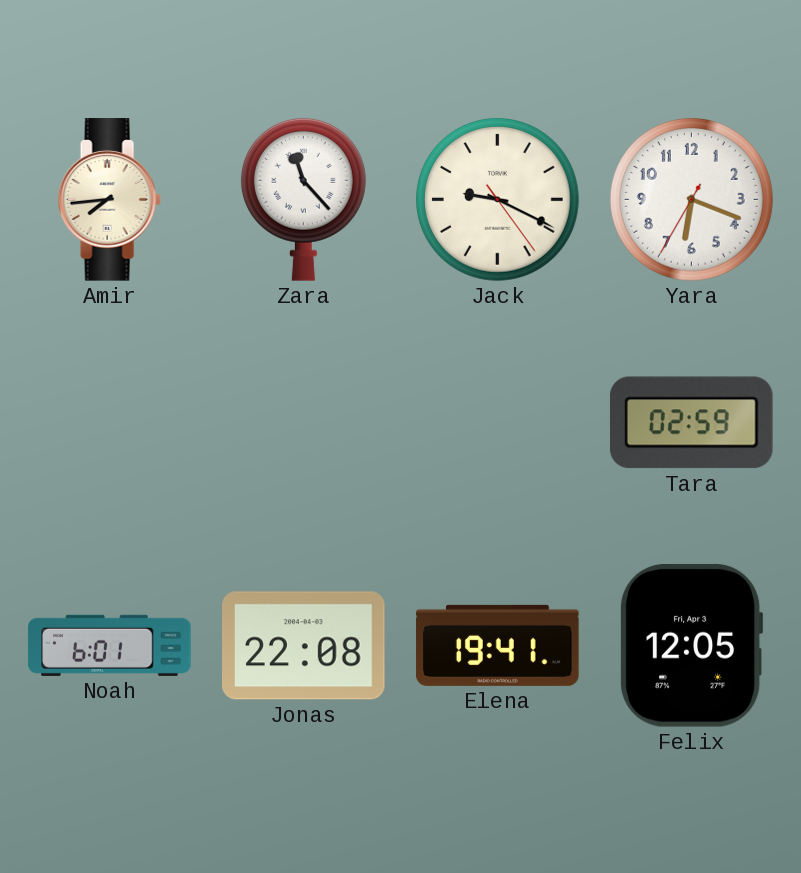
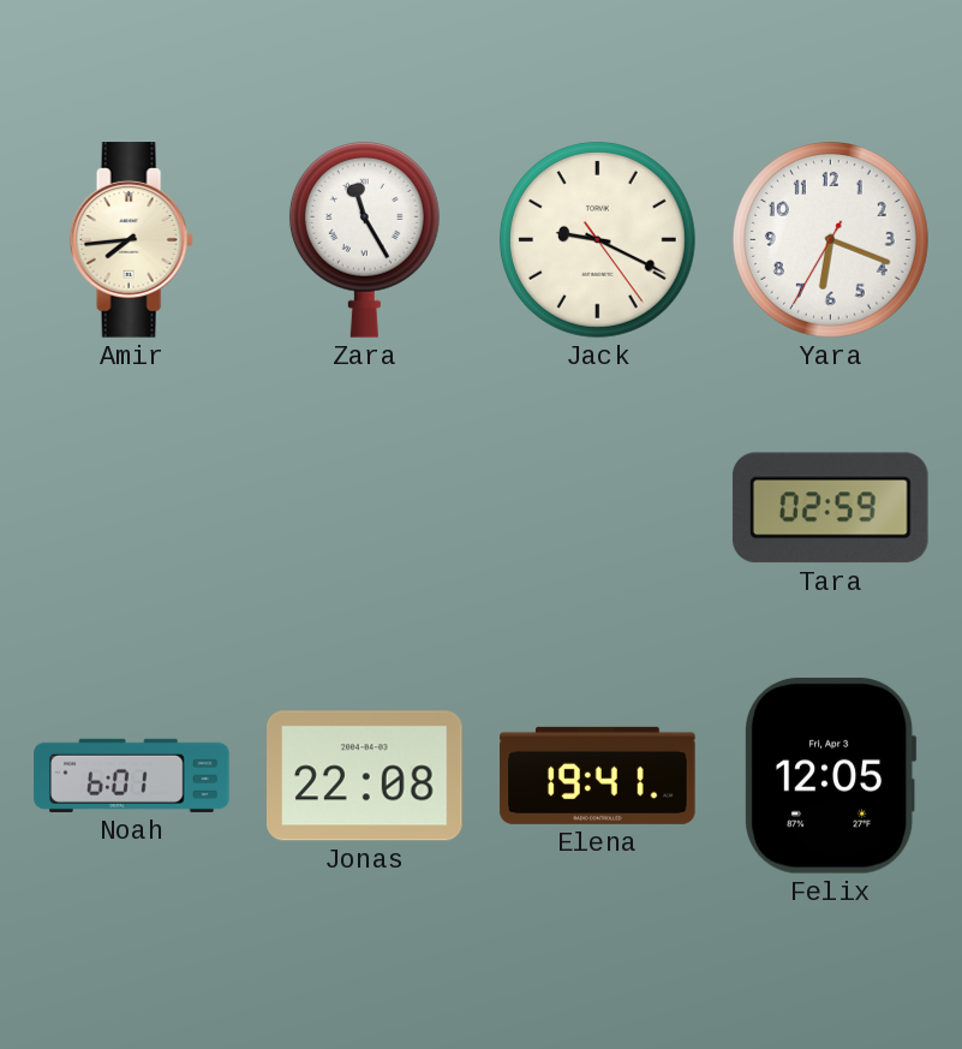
Zara: 11:23 -> 11:25
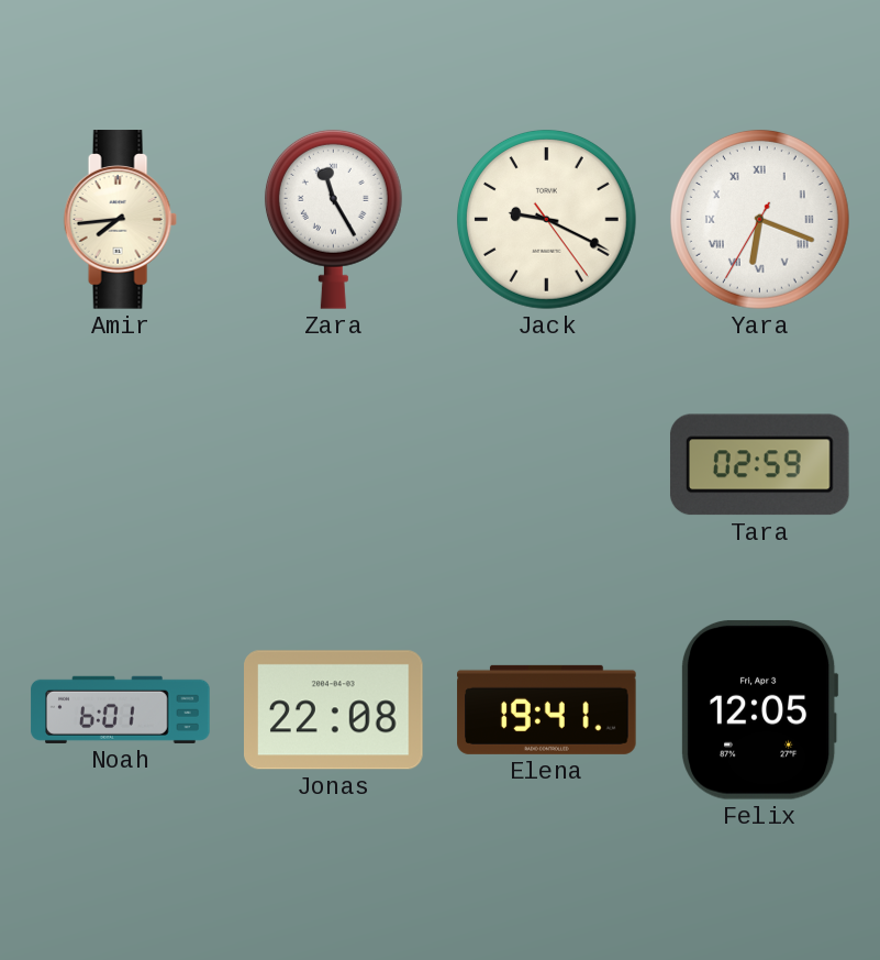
Yara numerals: Arabic -> Roman
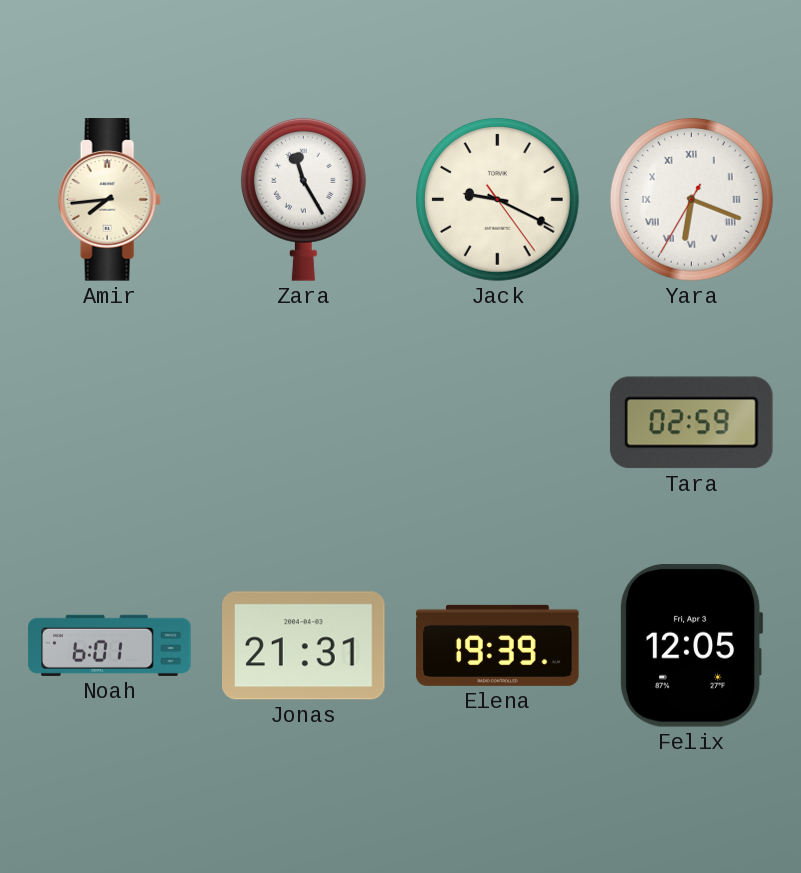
Jonas: 22:08 -> 21:31
Elena: 19:41 -> 19:39
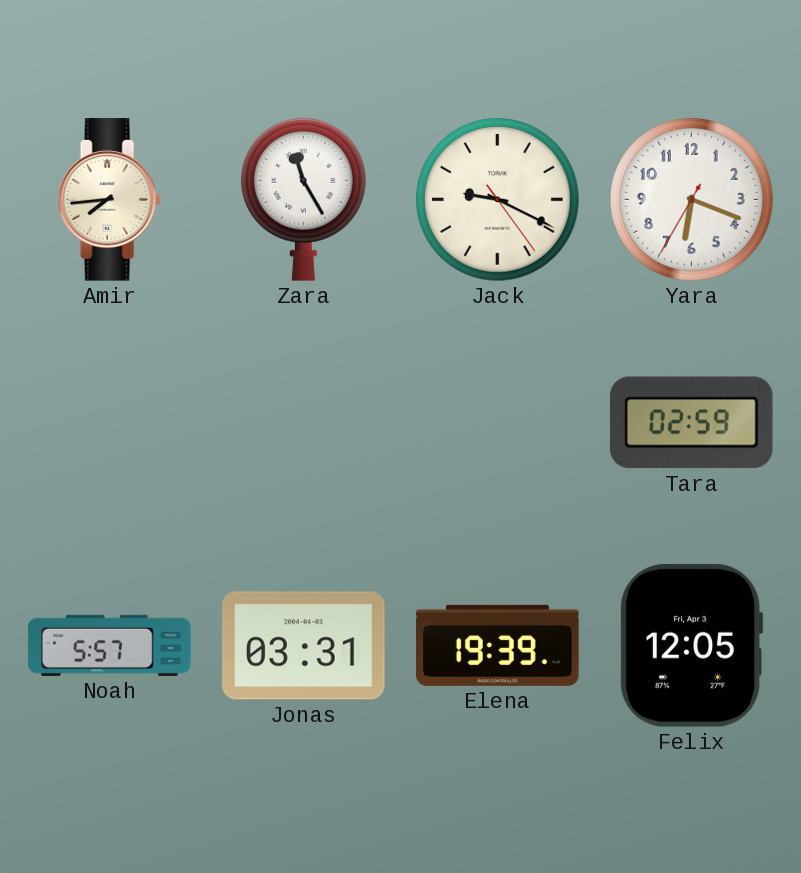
Yara numerals: Roman -> Arabic
Noah: 6:01 -> 5:57
Jonas: 21:31 -> 03:31
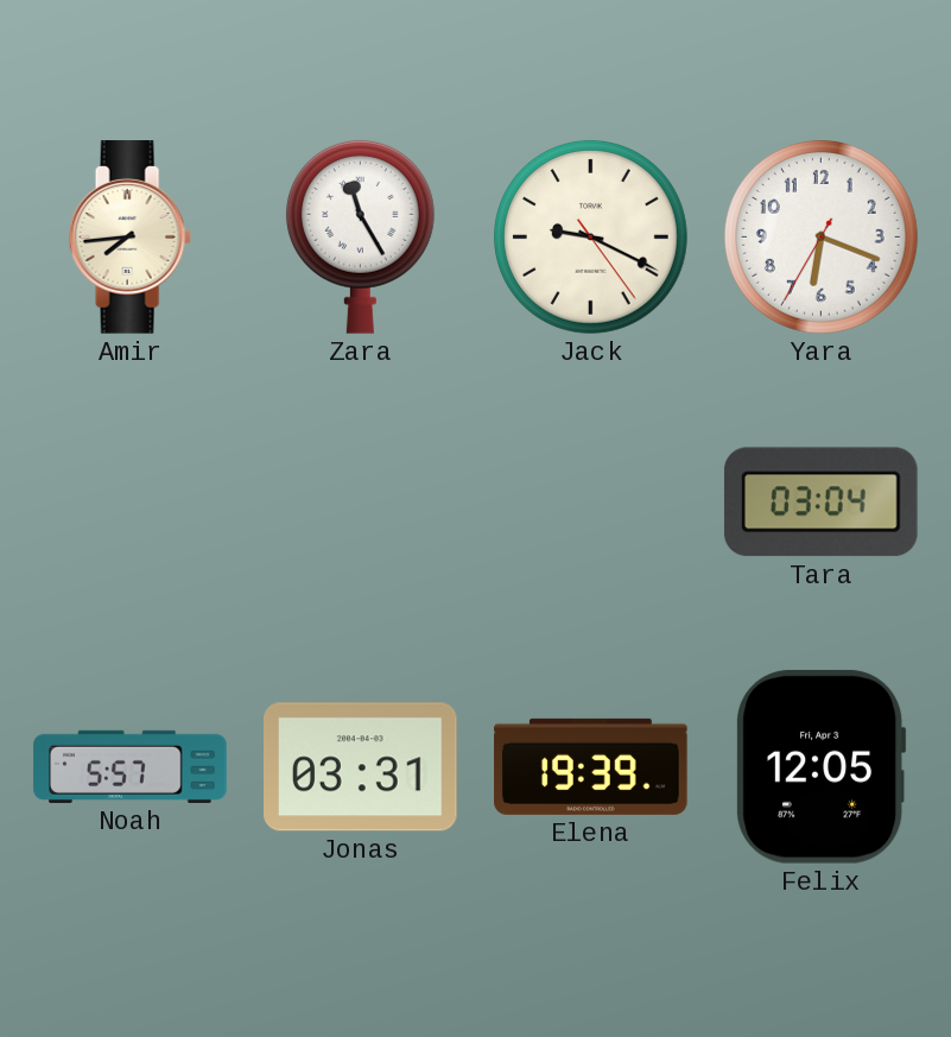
Tara: 02:59 -> 03:04
